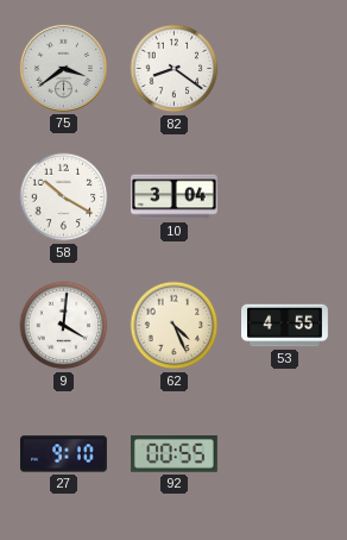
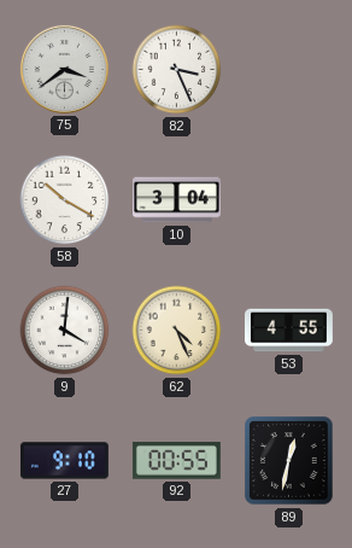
82: 8:21 -> 3:26
89: none -> 12:32
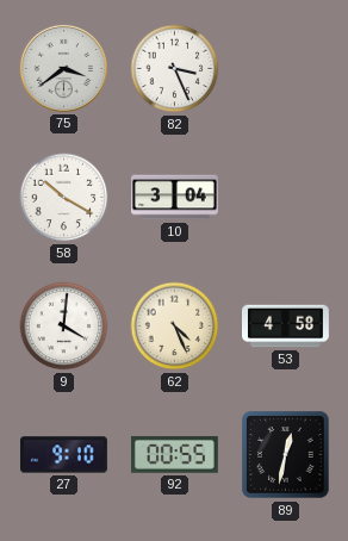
53: 4:55 -> 4:58
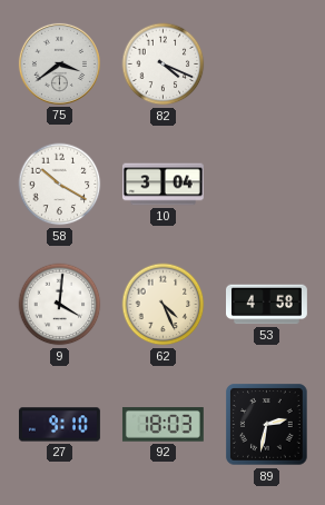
82: 3:26 -> 4:19
92: 00:55 -> 18:03
89: 12:32 -> 2:32
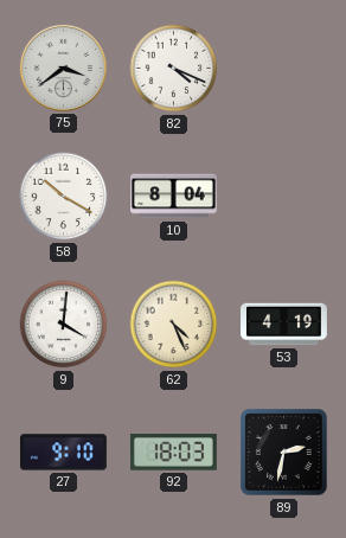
10: 3:04 -> 8:04
53: 4:58 -> 4:19
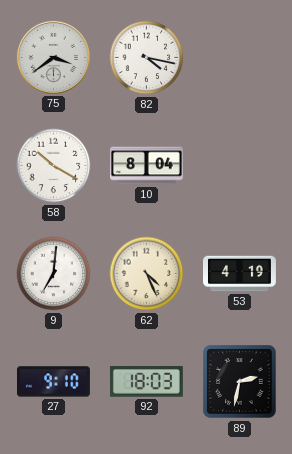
82: 4:19 -> 4:17
9: 4:01 -> 7:01
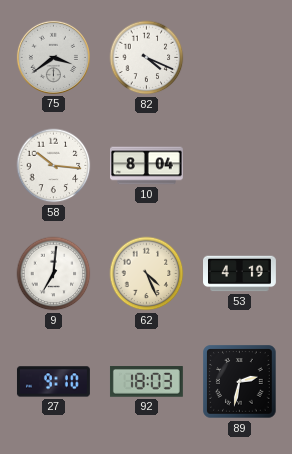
82: 4:17 -> 4:19
58: 10:20 -> 10:16
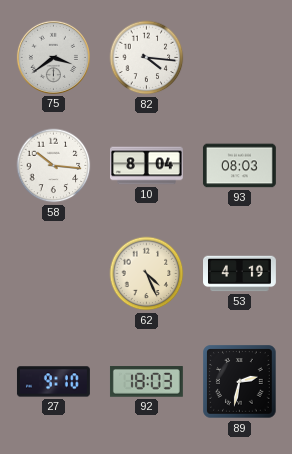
82: 4:19 -> 4:16
93: none -> 08:03
9: 7:01 -> none
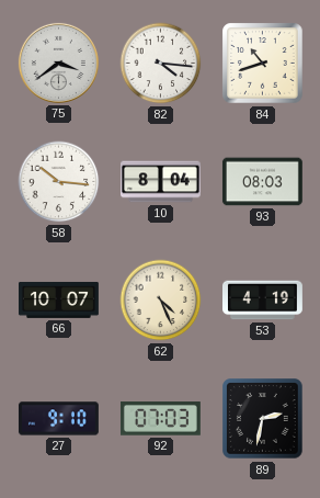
84: none -> 10:42
66: none -> 10:07
92: 18:03 -> 07:03
